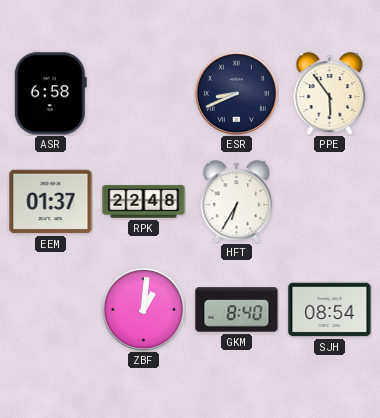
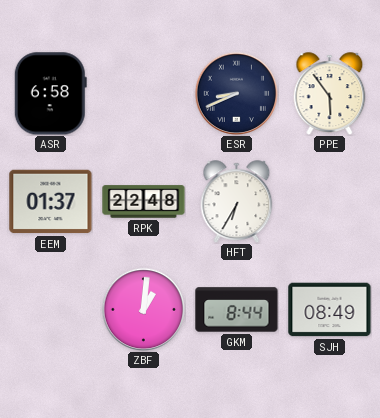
GKM: 8:40 -> 8:44
SJH: 08:54 -> 08:49
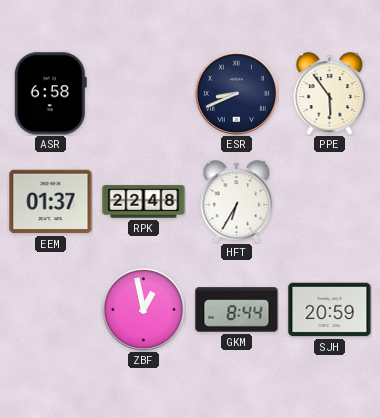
ZBF: 1:01 -> 12:58
SJH: 08:49 -> 20:59
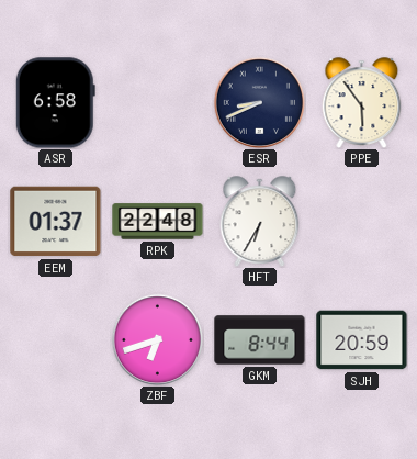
ZBF: 12:58 -> 6:42
